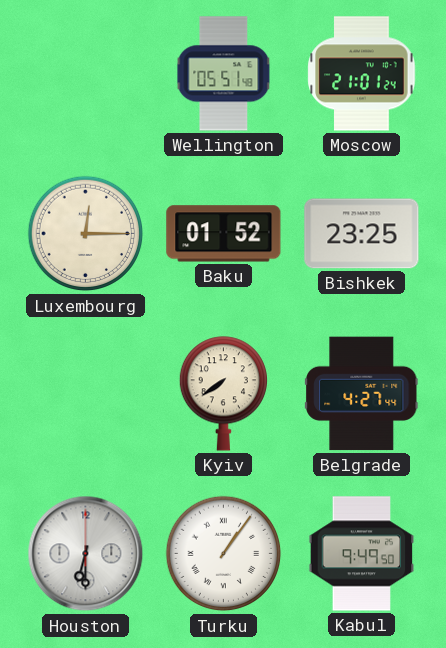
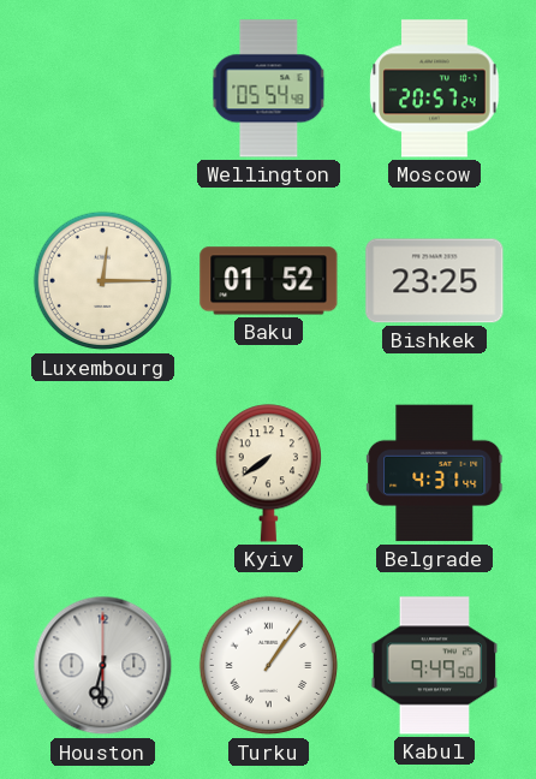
Wellington: 05:51 -> 05:54
Moscow: 21:01 -> 20:57
Belgrade: 4:27 -> 4:31
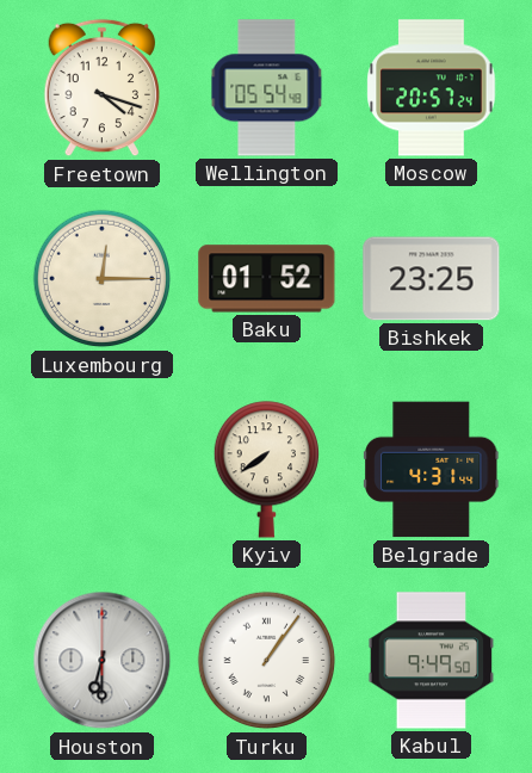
Freetown: none -> 4:18
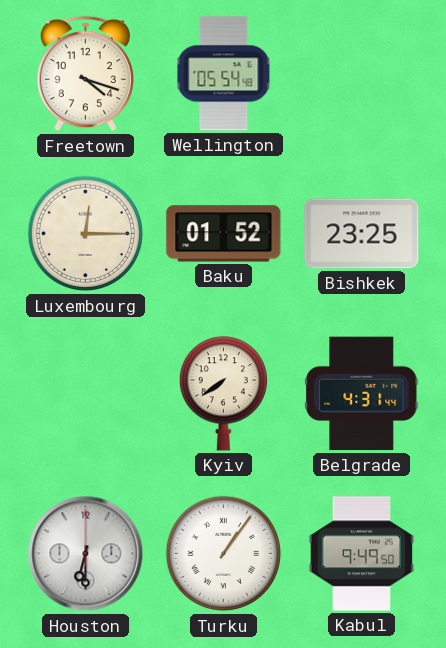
Moscow: 20:57 -> none
